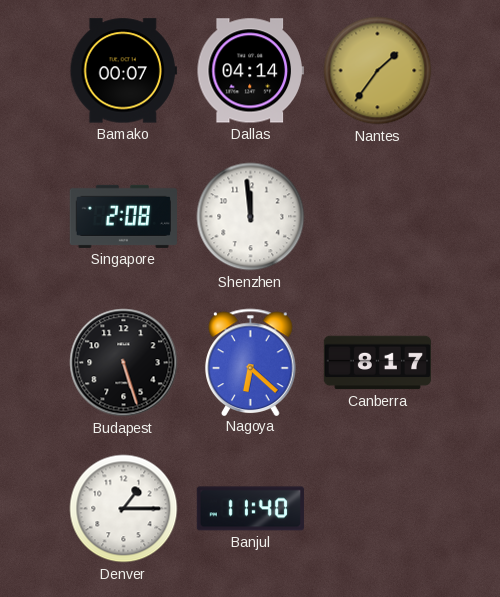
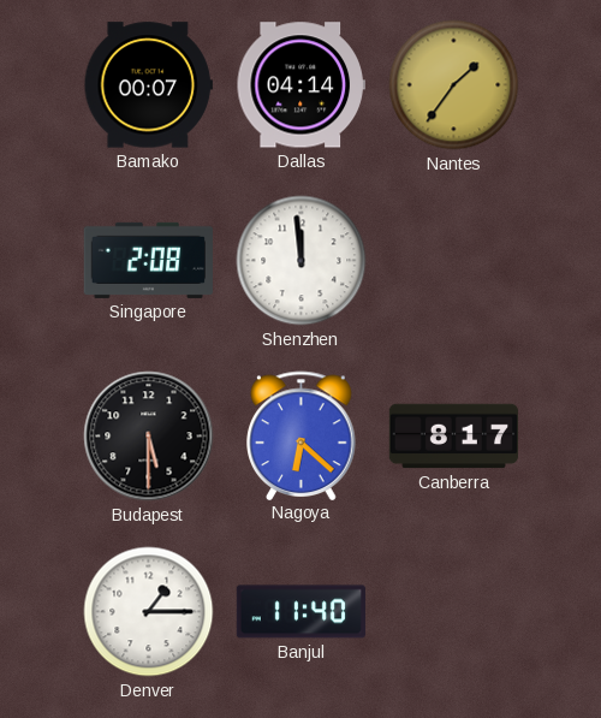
Budapest: 5:27 -> 5:30
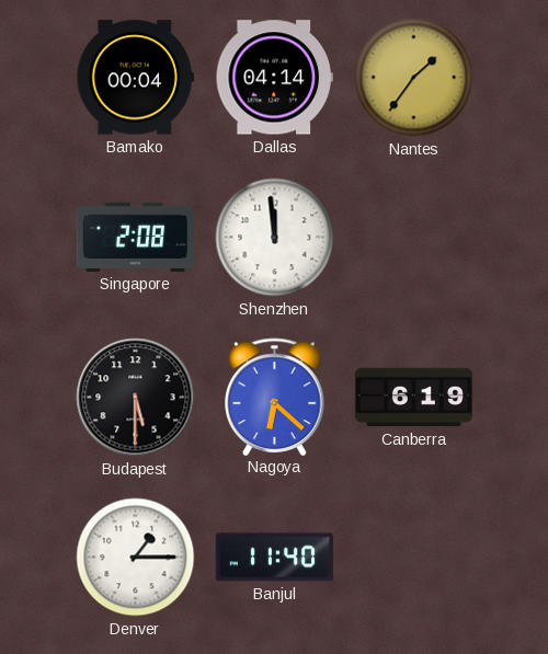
Bamako: 00:07 -> 00:04
Canberra: 8:17 -> 6:19
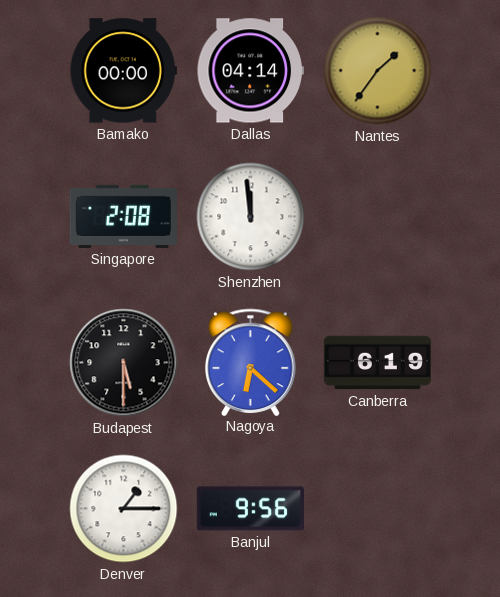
Bamako: 00:04 -> 00:00
Banjul: 11:40 -> 9:56
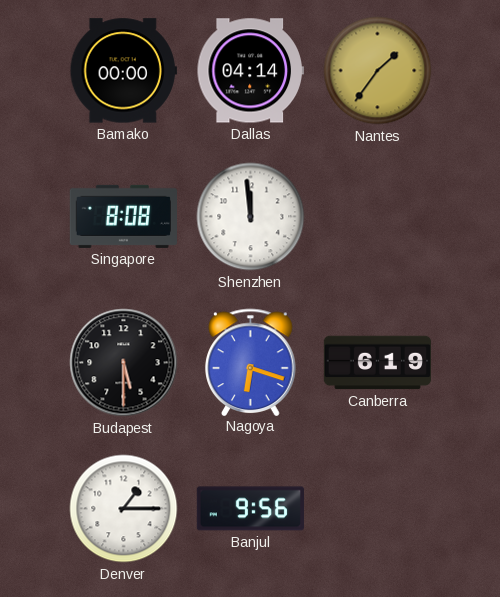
Singapore: 2:08 -> 8:08
Nagoya: 6:22 -> 6:18
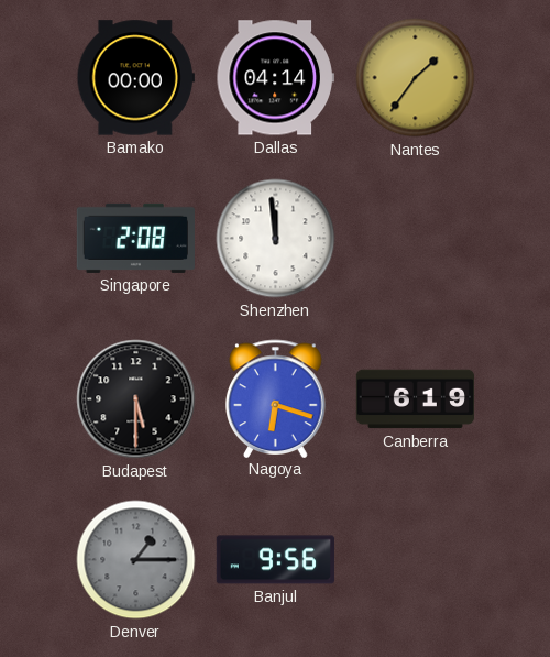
Singapore: 8:08 -> 2:08
Denver dial: white -> grey
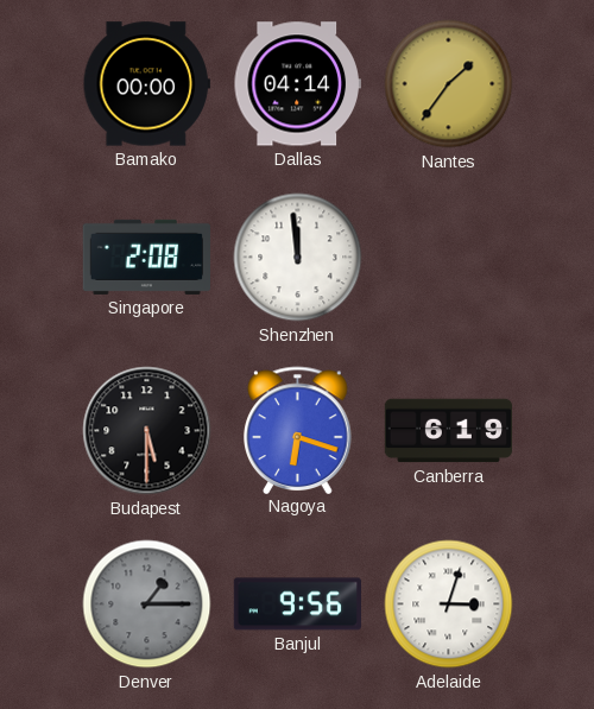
Adelaide: none -> 3:03
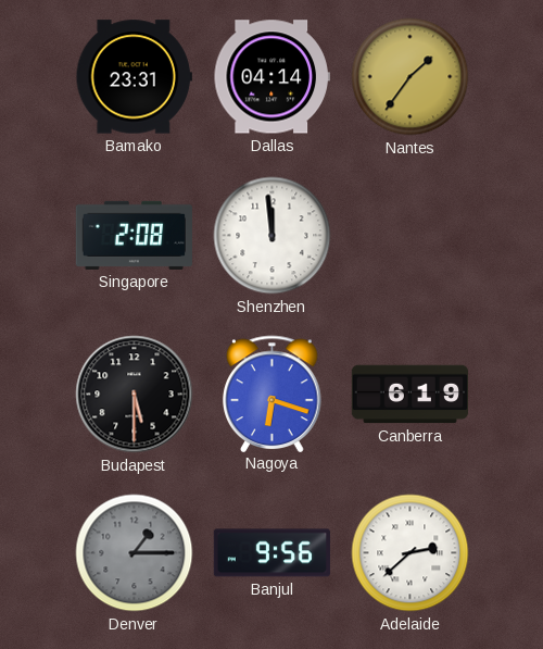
Bamako: 00:00 -> 23:31
Adelaide: 3:03 -> 2:38
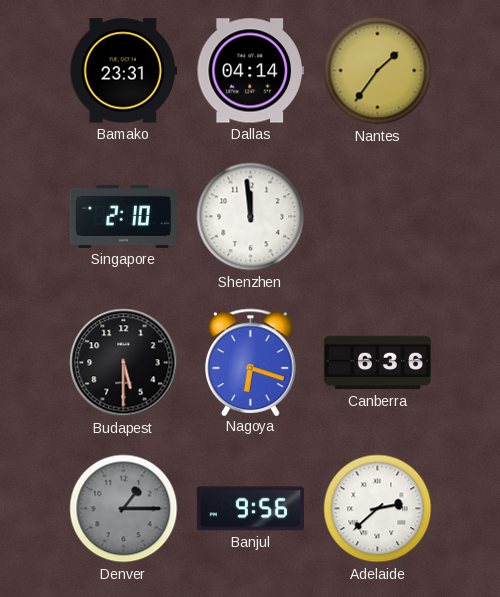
Singapore: 2:08 -> 2:10
Canberra: 6:19 -> 6:36
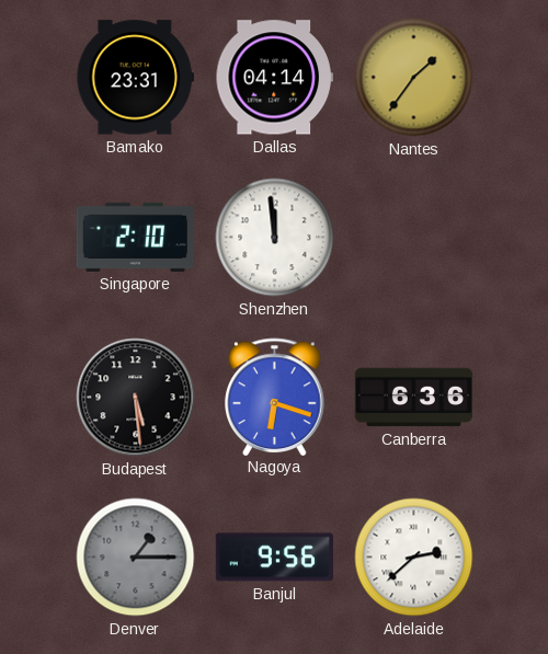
Budapest: 5:30 -> 5:29
